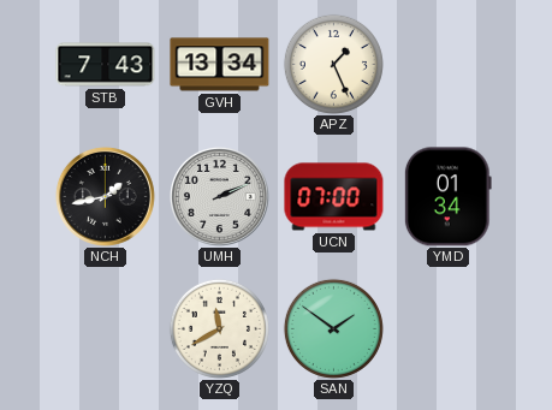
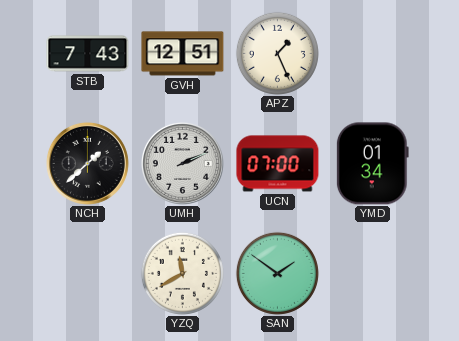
GVH: 13:34 -> 12:51
NCH: 1:43 -> 1:38
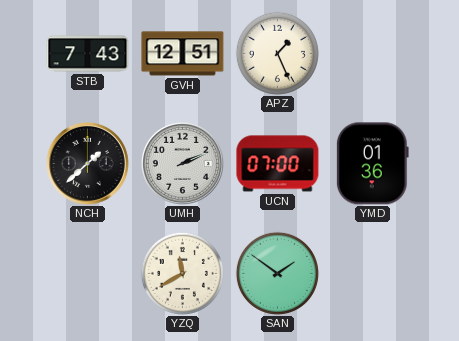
YMD: 01:34 -> 01:36
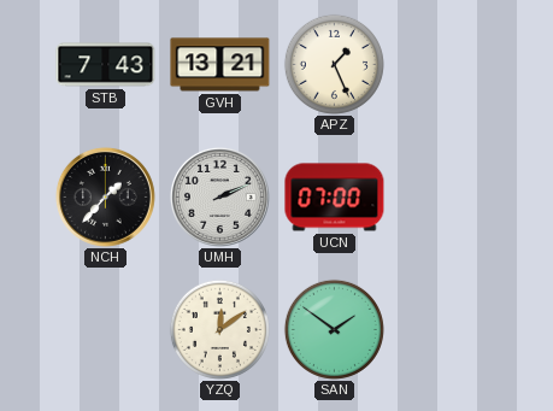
GVH: 12:51 -> 13:21
NCH: 1:38 -> 1:37
YMD: 01:36 -> none
YZQ: 11:40 -> 12:09
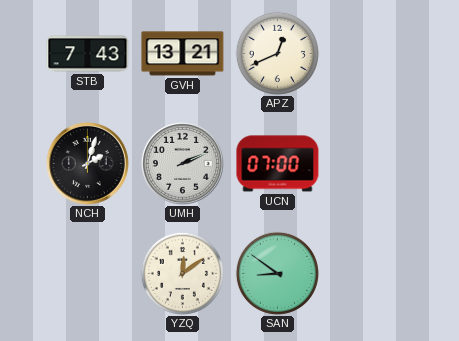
APZ: 1:26 -> 12:41
NCH: 1:37 -> 2:03
SAN: 1:51 -> 8:51
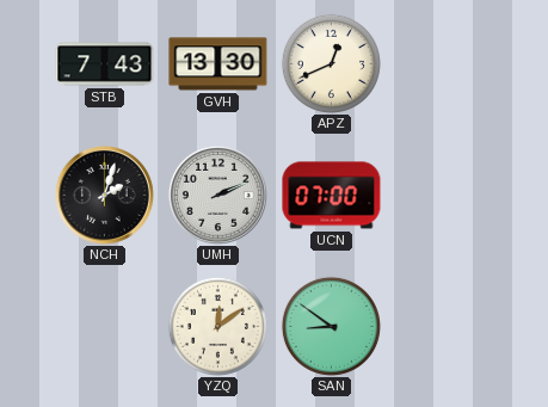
GVH: 13:21 -> 13:30
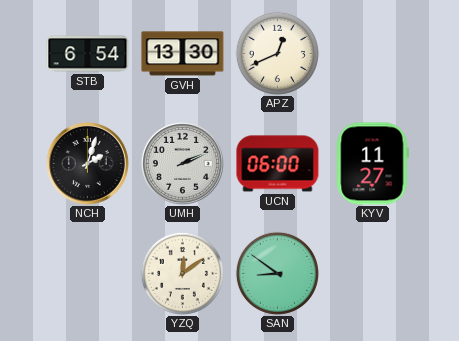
STB: 7:43 -> 6:54
UCN: 07:00 -> 06:00
KYV: none -> 11:27
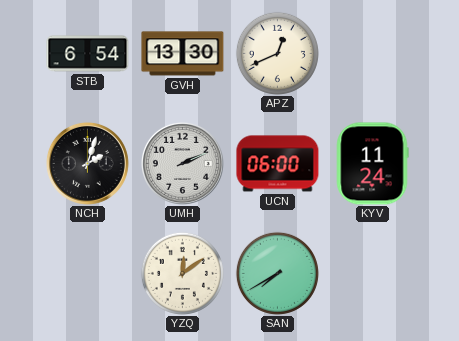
KYV: 11:27 -> 11:24
SAN: 8:51 -> 7:40
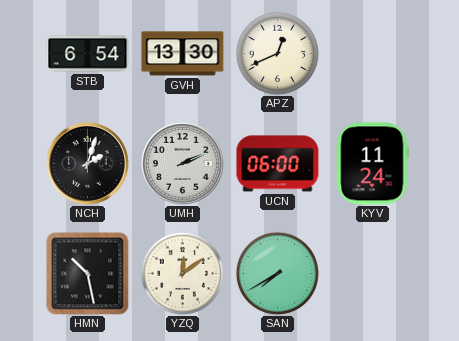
HMN: none -> 10:28
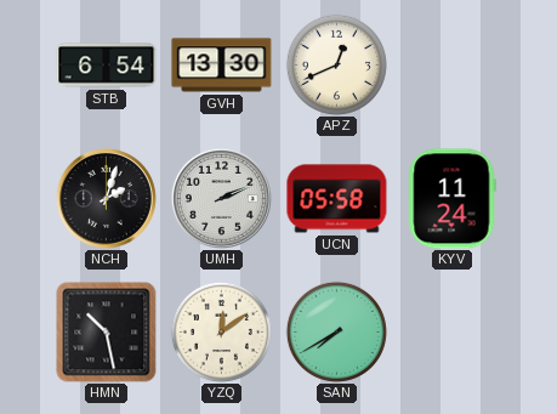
UCN: 06:00 -> 05:58
